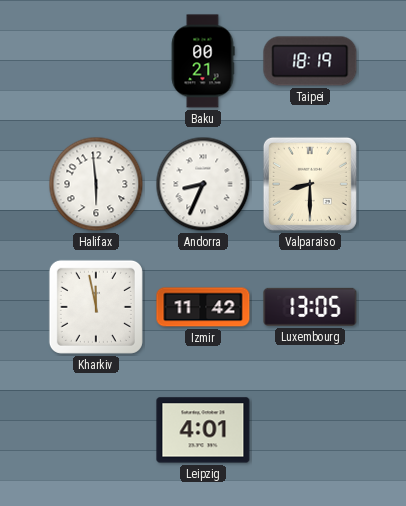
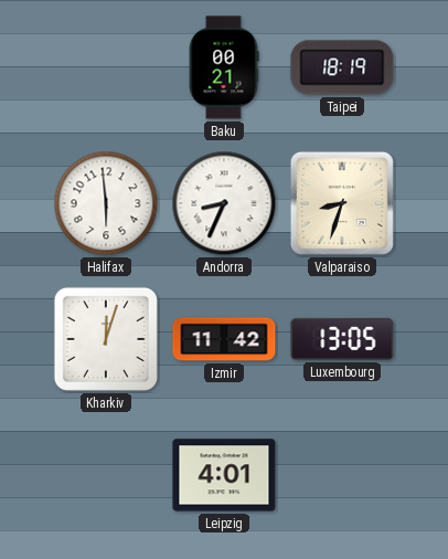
Valparaiso: 8:30 -> 8:33
Kharkiv: 11:58 -> 12:03
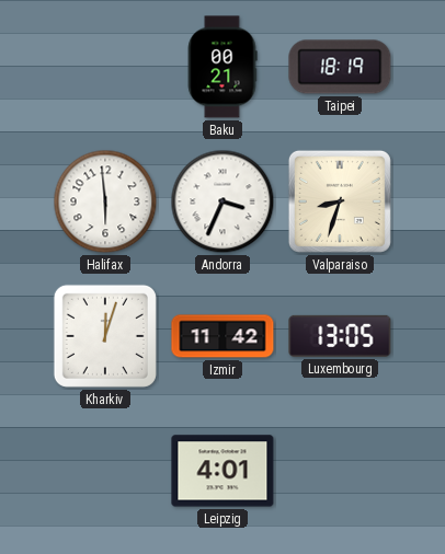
Andorra: 8:34 -> 3:34
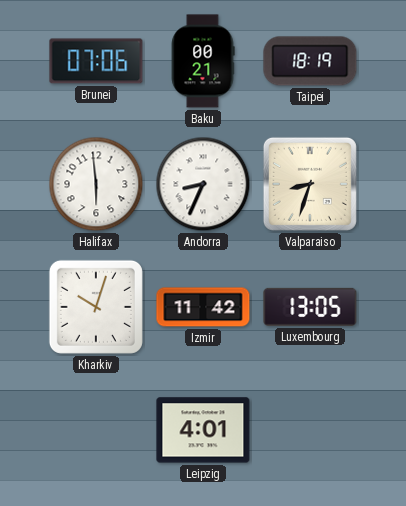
Brunei: none -> 07:06
Andorra: 3:34 -> 8:34
Kharkiv: 12:03 -> 10:03
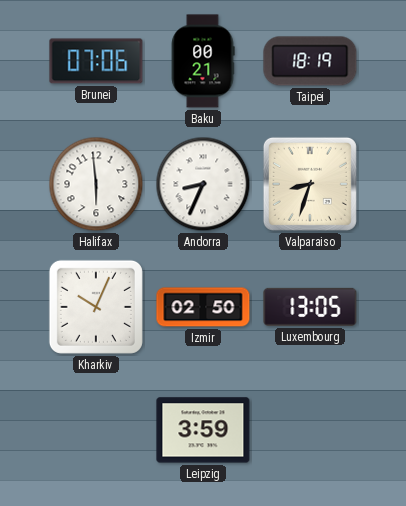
Kharkiv: 10:03 -> 10:04
Izmir: 11:42 -> 02:50
Leipzig: 4:01 -> 3:59
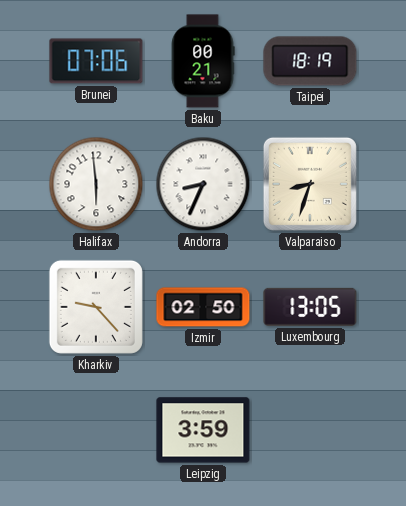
Kharkiv: 10:04 -> 9:23
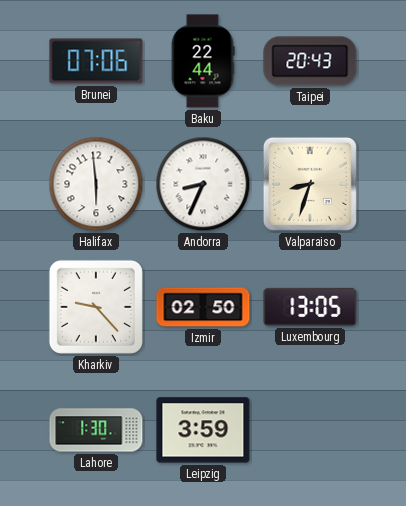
Baku: 00:21 -> 22:44
Taipei: 18:19 -> 20:43
Lahore: none -> 1:30
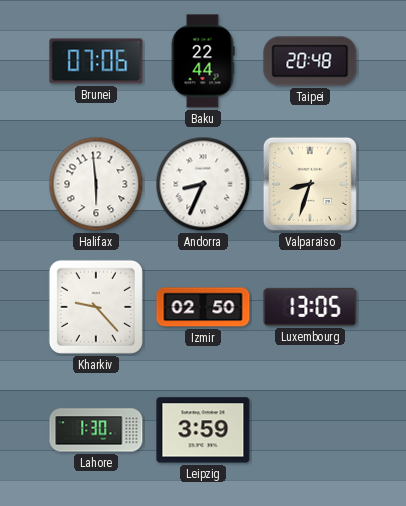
Taipei: 20:43 -> 20:48
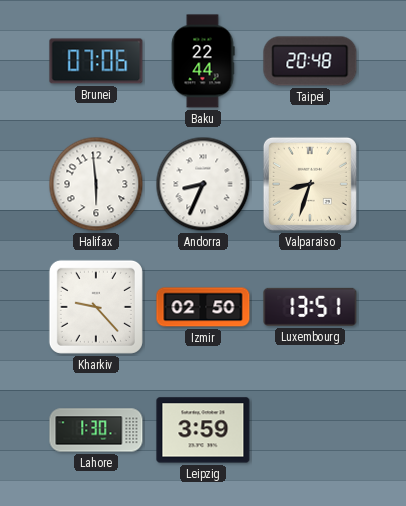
Luxembourg: 13:05 -> 13:51
